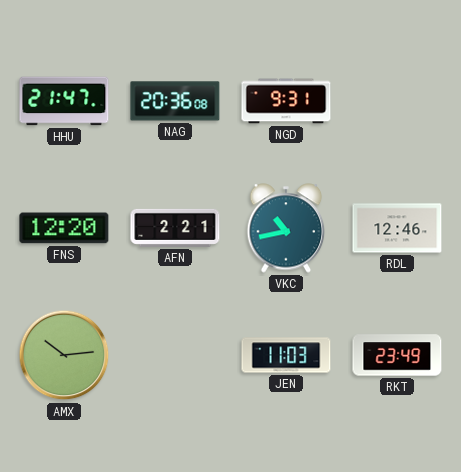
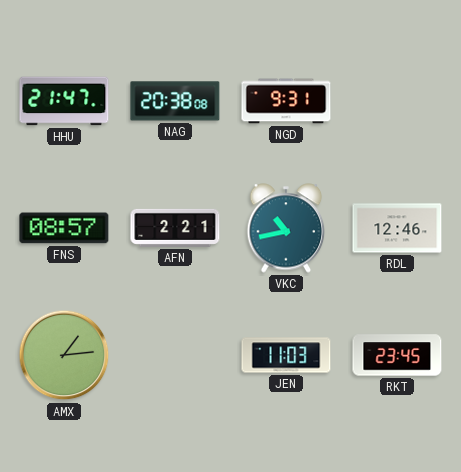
NAG: 20:36 -> 20:38
FNS: 12:20 -> 08:57
AMX: 10:14 -> 1:14
RKT: 23:49 -> 23:45
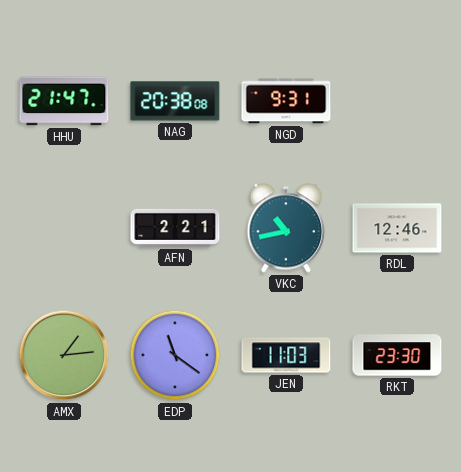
FNS: 08:57 -> none
EDP: none -> 11:21
RKT: 23:45 -> 23:30
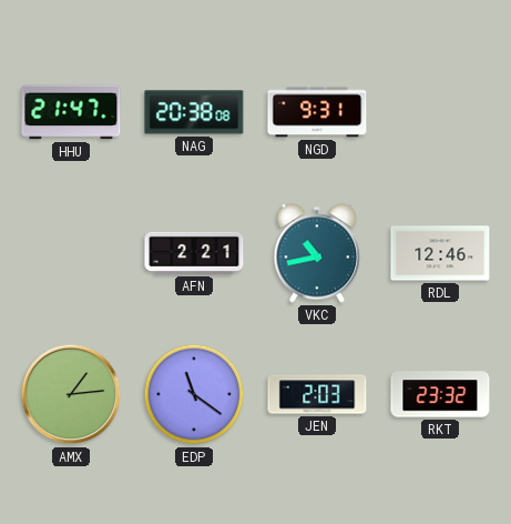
JEN: 11:03 -> 2:03
RKT: 23:30 -> 23:32
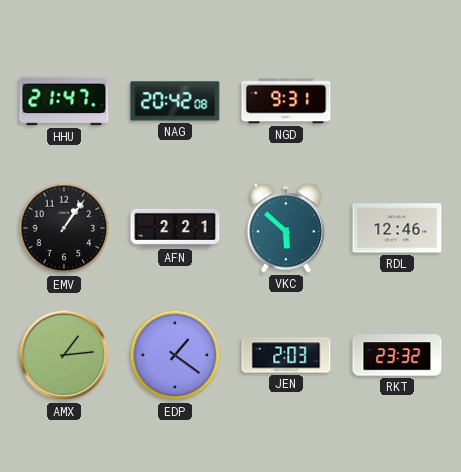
NAG: 20:38 -> 20:42
EMV: none -> 1:06
VKC: 10:43 -> 5:52
EDP: 11:21 -> 1:21
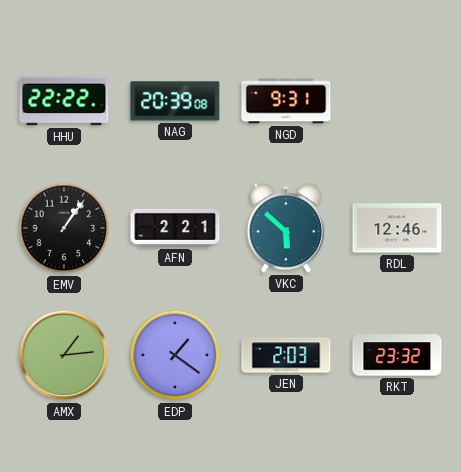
HHU: 21:47 -> 22:22
NAG: 20:42 -> 20:39
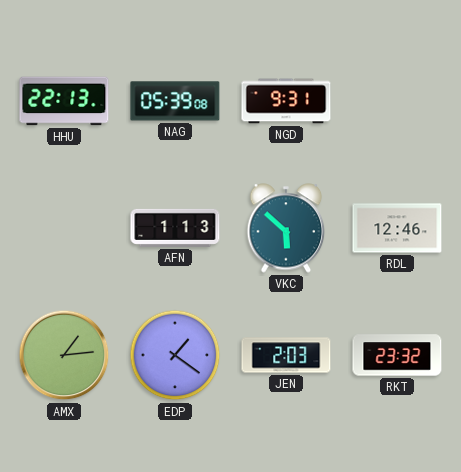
HHU: 22:22 -> 22:13
NAG: 20:39 -> 05:39
EMV: 1:06 -> none
AFN: 2:21 -> 1:13
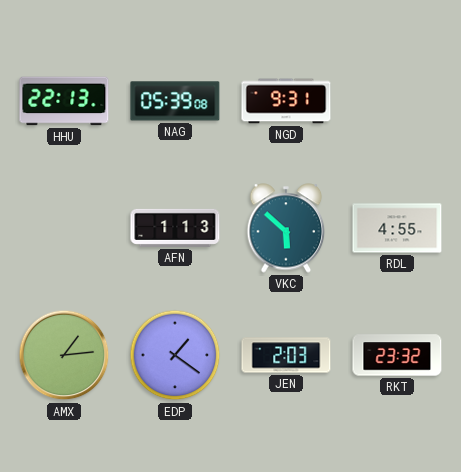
RDL: 12:46 -> 4:55
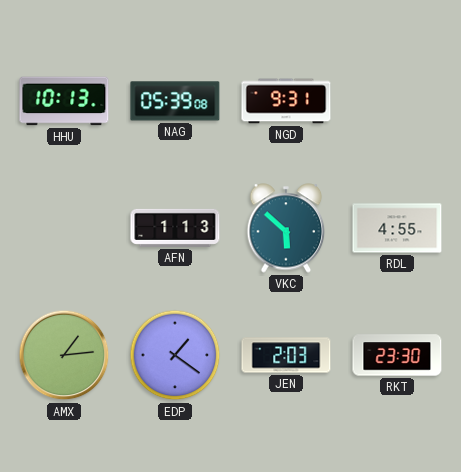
HHU: 22:13 -> 10:13
RKT: 23:32 -> 23:30
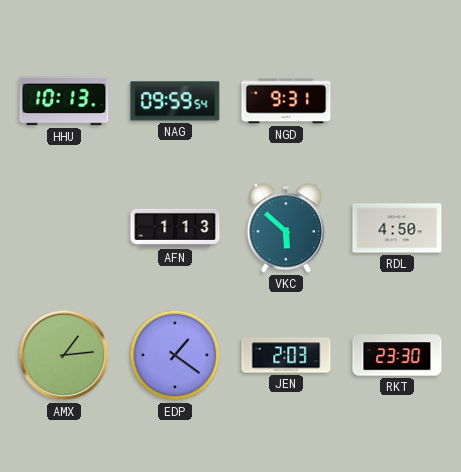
NAG: 05:39 -> 09:59
RDL: 4:55 -> 4:50
